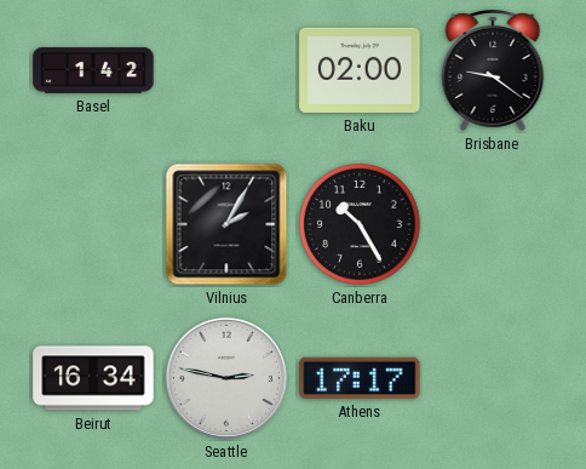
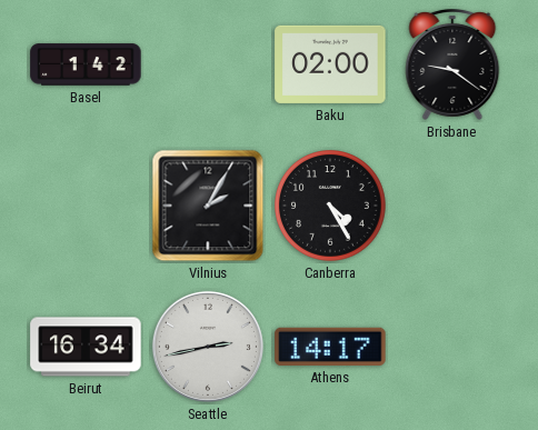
Canberra: 10:25 -> 4:25
Seattle: 2:47 -> 2:43
Athens: 17:17 -> 14:17
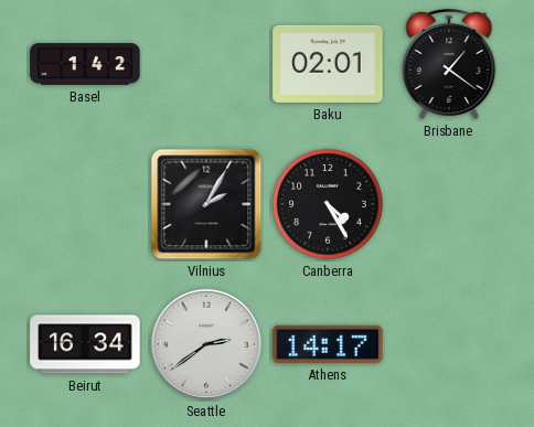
Baku: 02:00 -> 02:01
Brisbane: 9:21 -> 1:21
Seattle: 2:43 -> 2:39
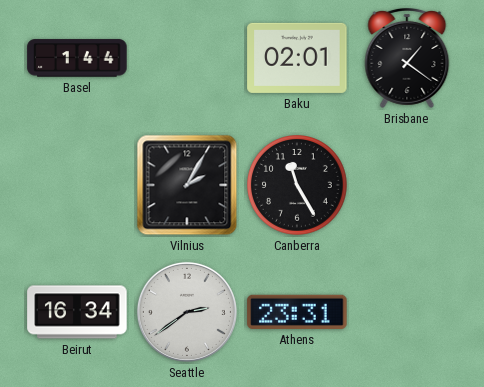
Basel: 1:42 -> 1:44
Canberra: 4:25 -> 11:25
Athens: 14:17 -> 23:31
